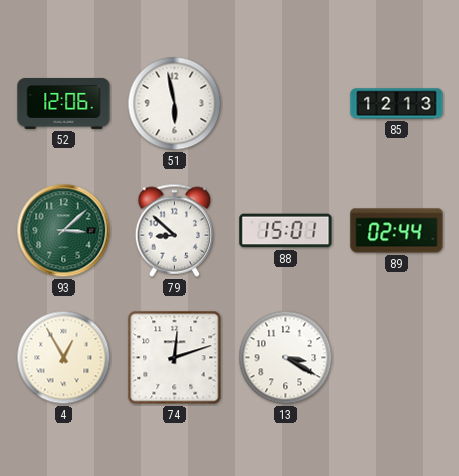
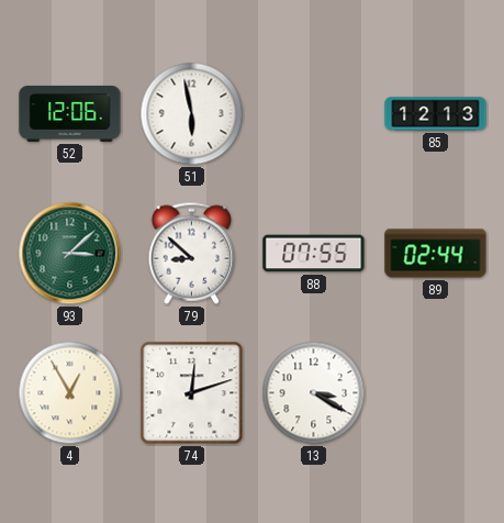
88: 15:01 -> 07:55
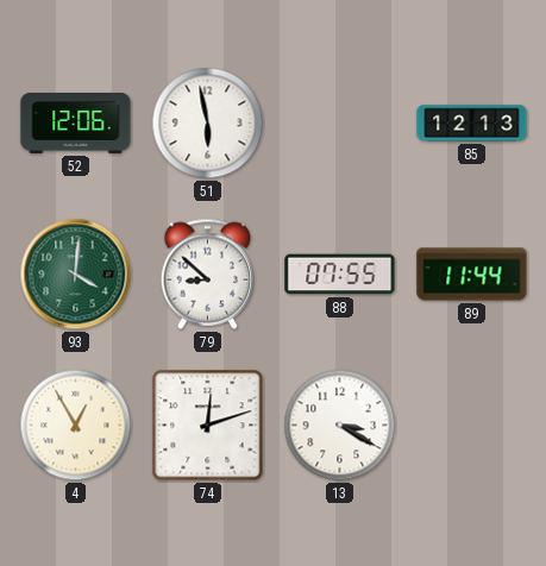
93: 3:08 -> 4:01
89: 02:44 -> 11:44
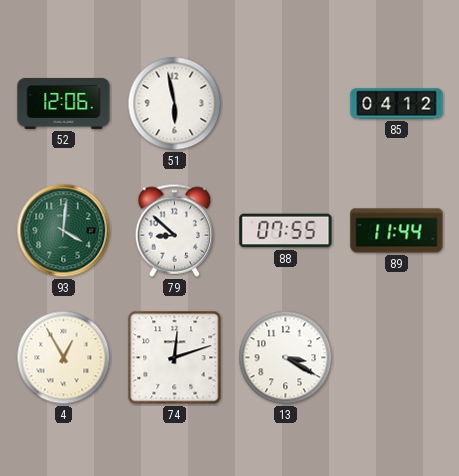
85: 12:13 -> 04:12
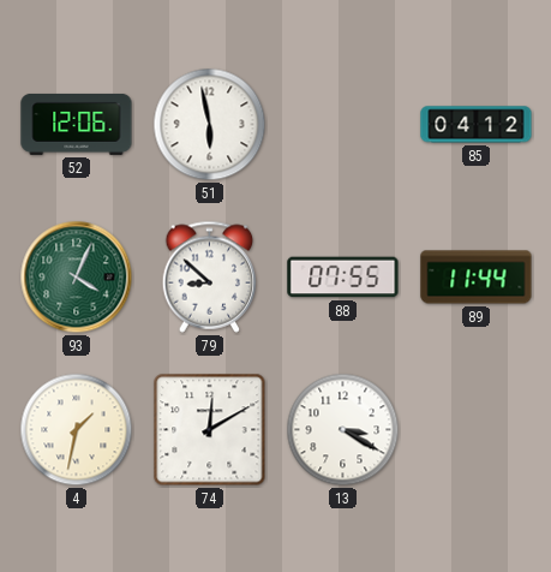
93: 4:01 -> 4:04
4: 12:55 -> 1:32
74: 12:12 -> 12:10
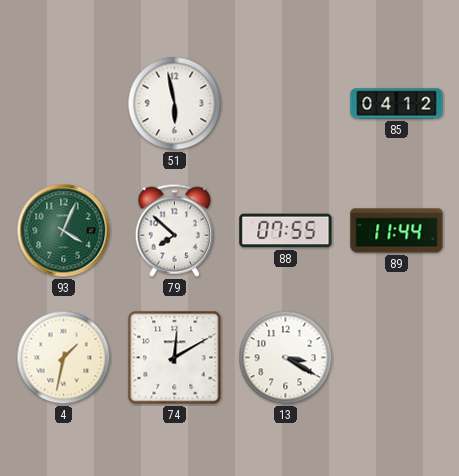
52: 12:06 -> none
79: 8:52 -> 7:52
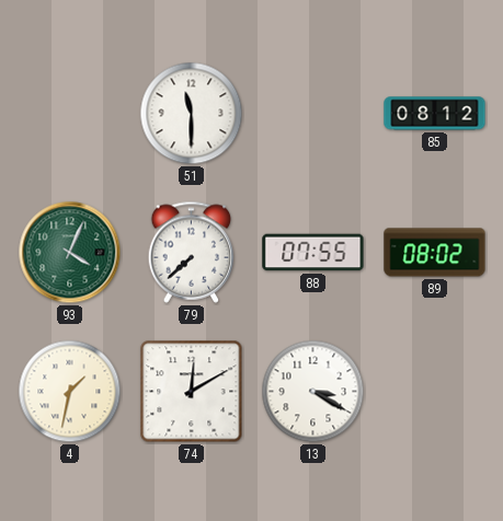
51: 5:58 -> 11:30
85: 04:12 -> 08:12
79: 7:52 -> 7:38
89: 11:44 -> 08:02
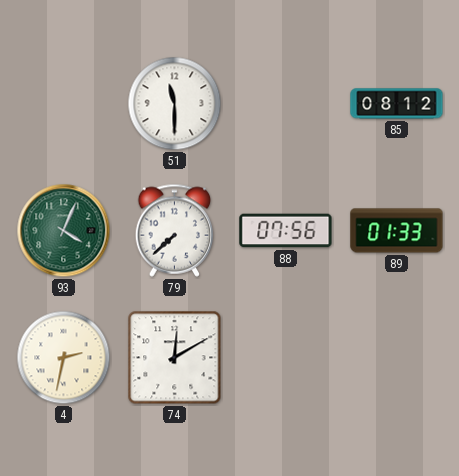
88: 07:55 -> 07:56
89: 08:02 -> 01:33
4: 1:32 -> 2:32
13: 3:20 -> none
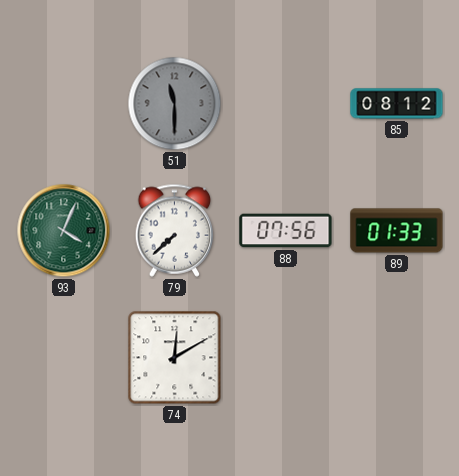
51 dial: white -> grey
4: 2:32 -> none
